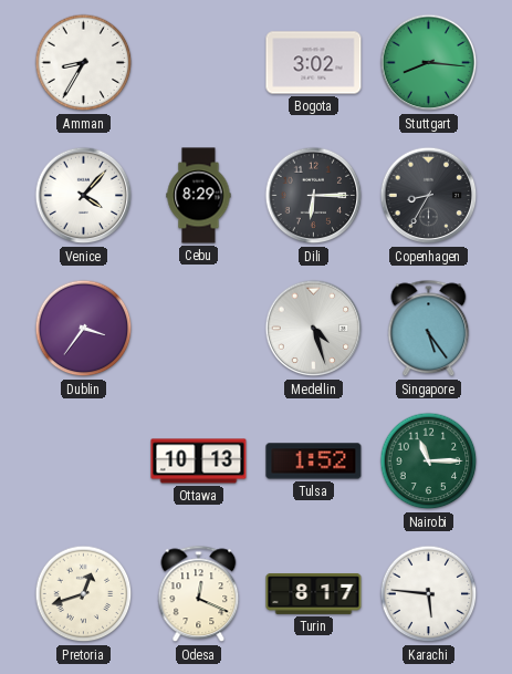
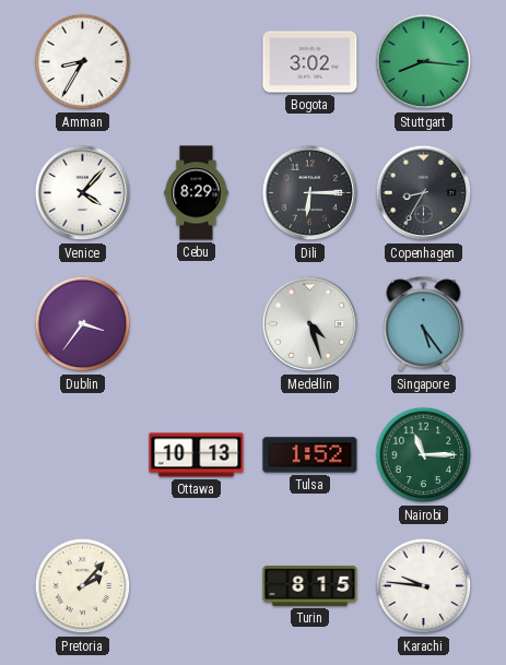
Pretoria: 12:42 -> 2:07
Odesa: 12:19 -> none
Turin: 8:17 -> 8:15
Karachi: 5:46 -> 9:46
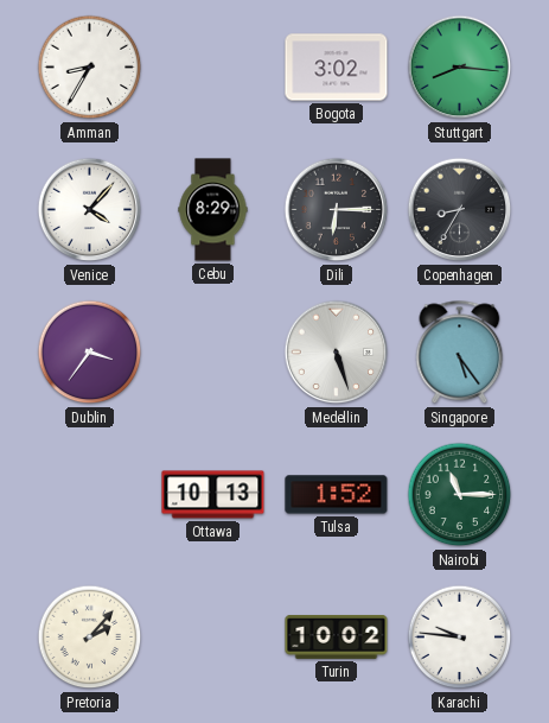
Medellin: 4:27 -> 5:27
Turin: 8:15 -> 10:02
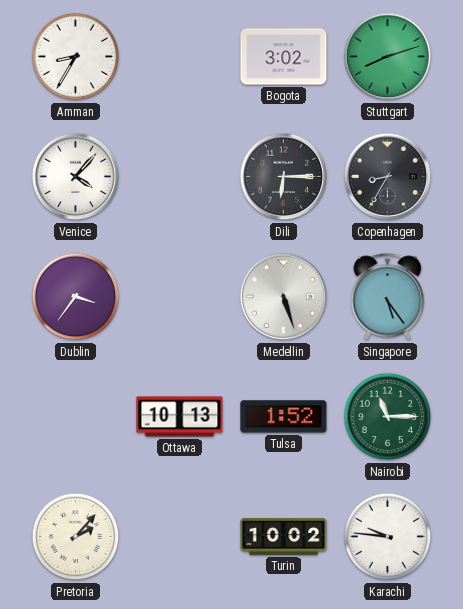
Stuttgart: 8:16 -> 8:12
Cebu: 8:29 -> none
